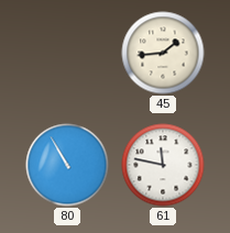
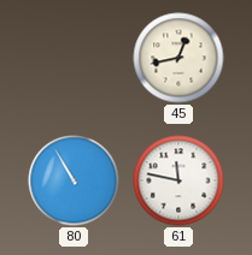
45: 1:44 -> 12:43
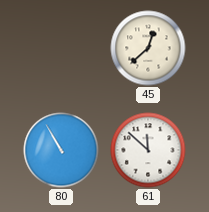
45: 12:43 -> 12:38
61: 11:47 -> 11:52
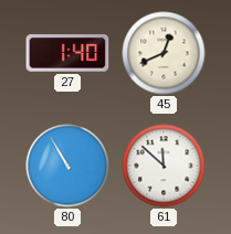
27: none -> 1:40
45: 12:38 -> 12:41
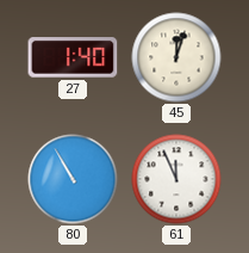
45: 12:41 -> 12:03
61: 11:52 -> 11:56
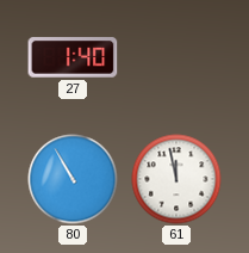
45: 12:03 -> none
61: 11:56 -> 11:58
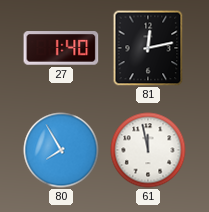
81: none -> 12:13
80: 10:55 -> 7:55
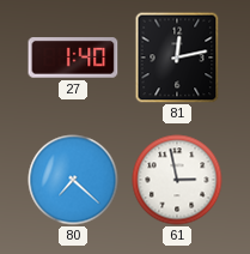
80: 7:55 -> 7:22
61: 11:58 -> 2:58
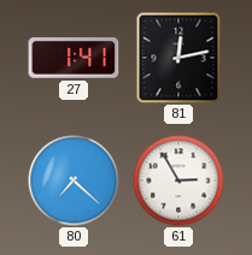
27: 1:40 -> 1:41
61: 2:58 -> 2:55
